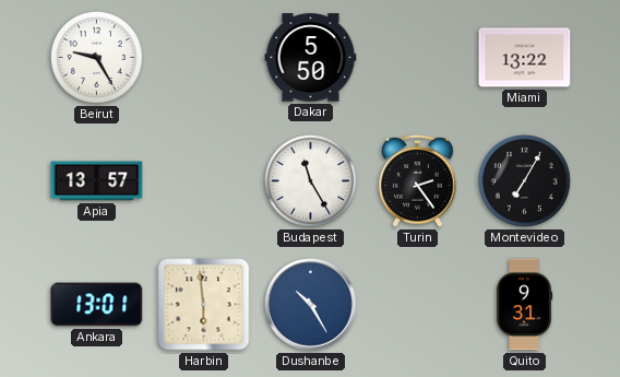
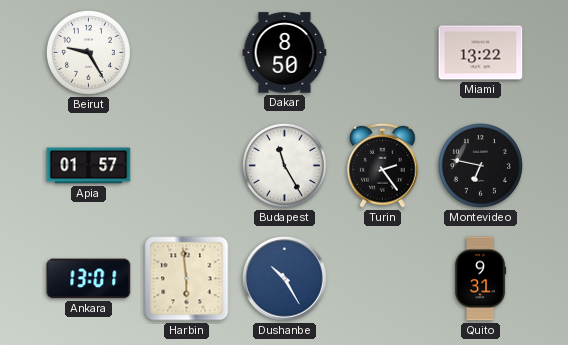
Dakar: 5:50 -> 8:50
Apia: 13:57 -> 01:57
Montevideo: 7:05 -> 6:47
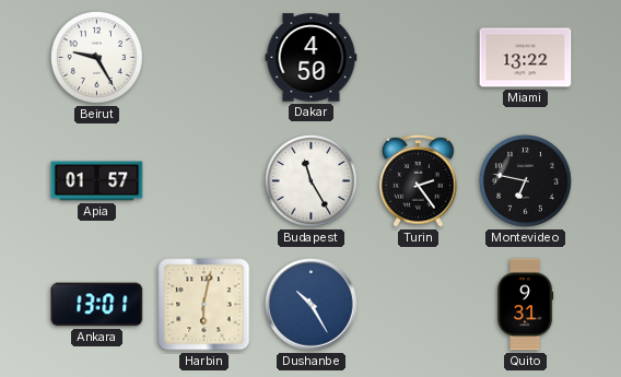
Dakar: 8:50 -> 4:50
Harbin: 5:59 -> 6:02
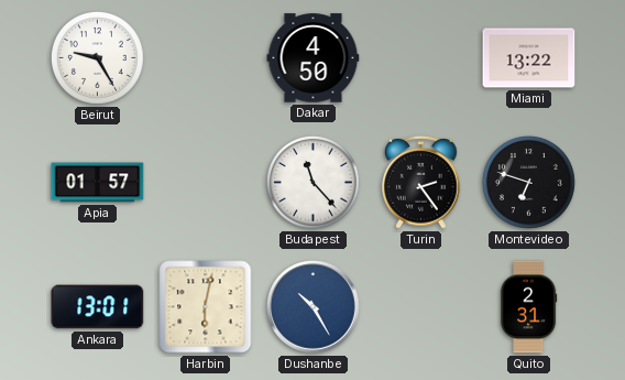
Budapest: 11:25 -> 11:23
Montevideo: 6:47 -> 6:48
Quito: 9:31 -> 2:31
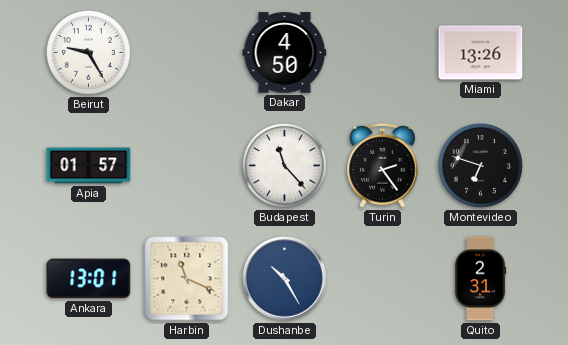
Miami: 13:22 -> 13:26
Harbin: 6:02 -> 11:19
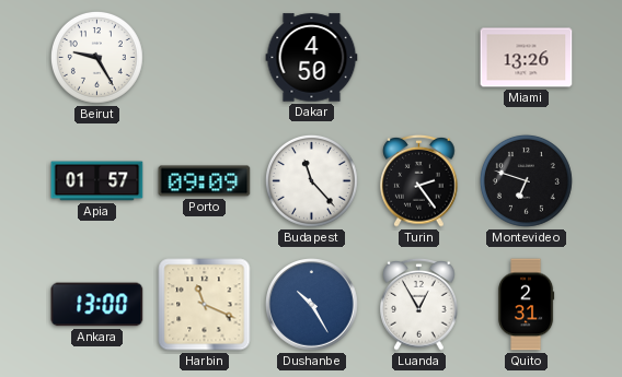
Porto: none -> 09:09
Ankara: 13:01 -> 13:00
Luanda: none -> 12:55
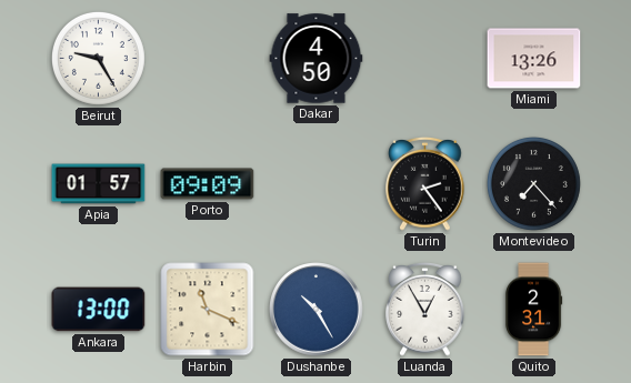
Budapest: 11:23 -> none
Montevideo: 6:48 -> 7:23
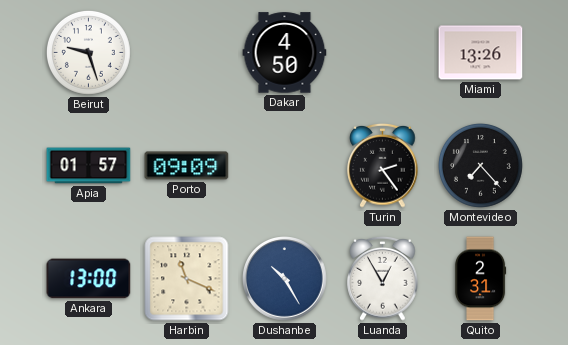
Beirut: 9:25 -> 9:27
